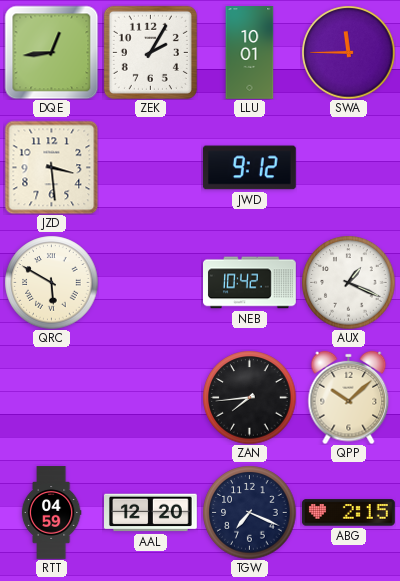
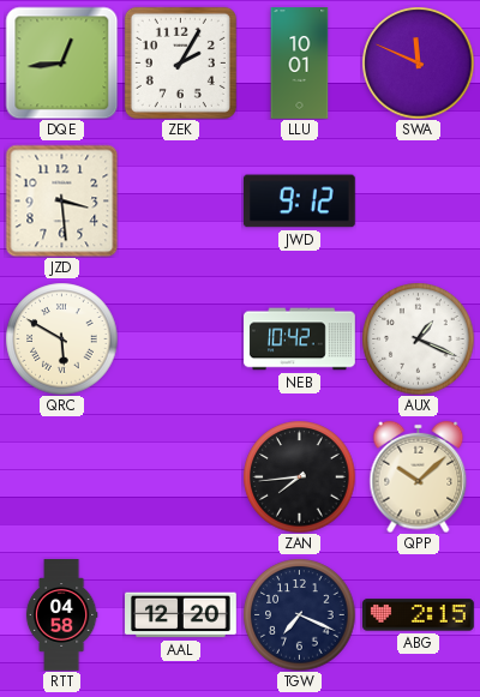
SWA: 11:45 -> 11:49
RTT: 04:59 -> 04:58
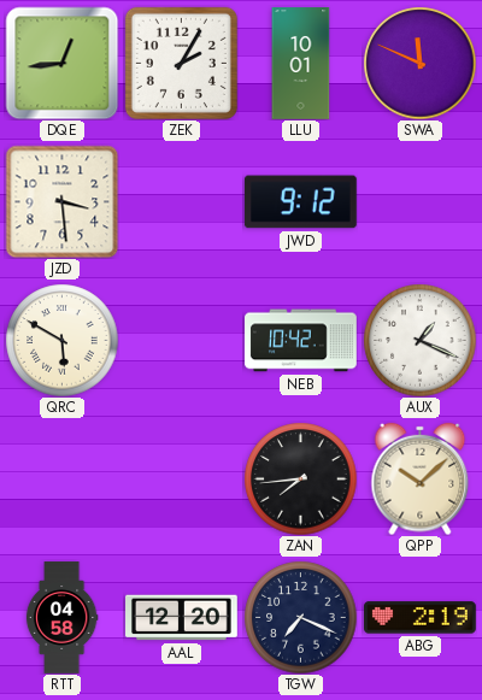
ABG: 2:15 -> 2:19
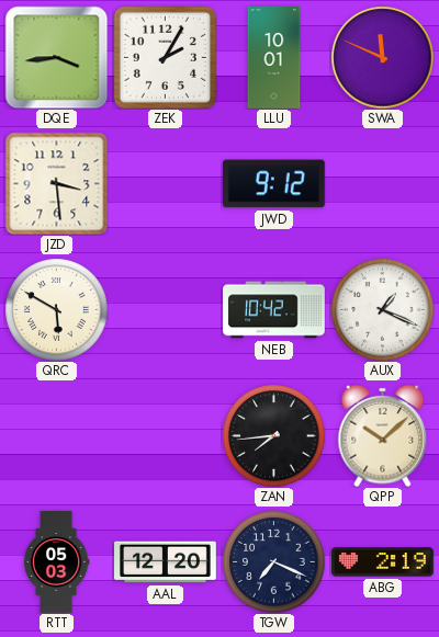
DQE: 12:44 -> 3:44
RTT: 04:58 -> 05:03
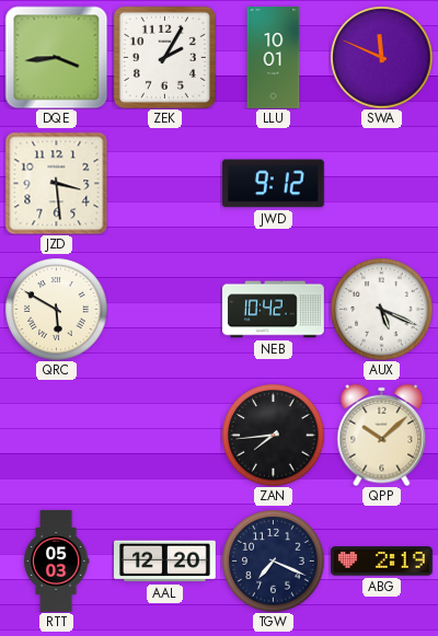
AUX: 1:19 -> 5:19
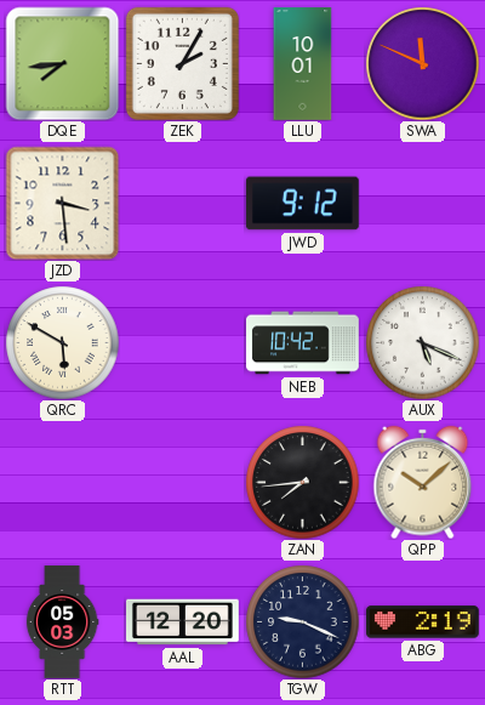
DQE: 3:44 -> 7:44
TGW: 7:19 -> 9:19
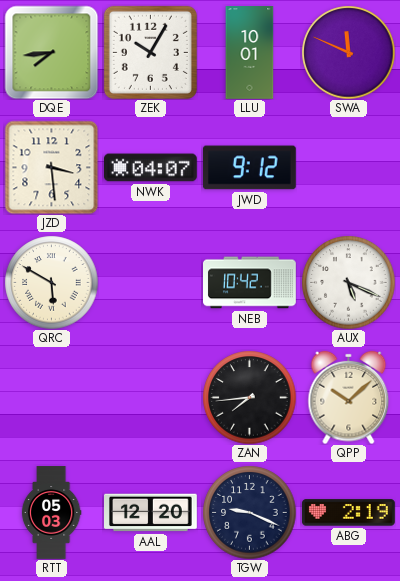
ZEK: 2:05 -> 10:05
NWK: none -> 04:07
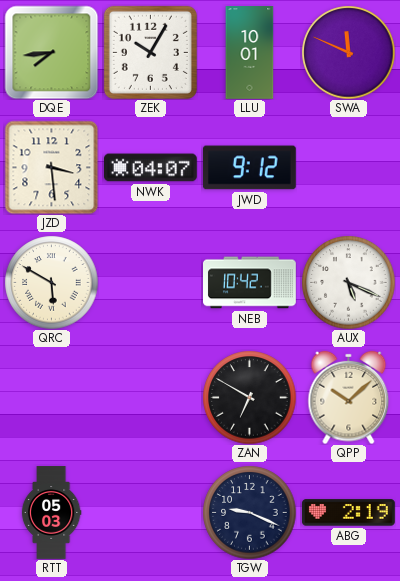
ZAN: 7:44 -> 6:50
AAL: 12:20 -> none
